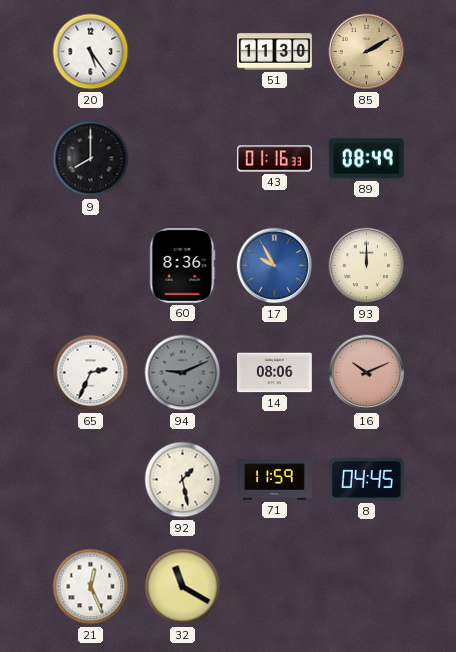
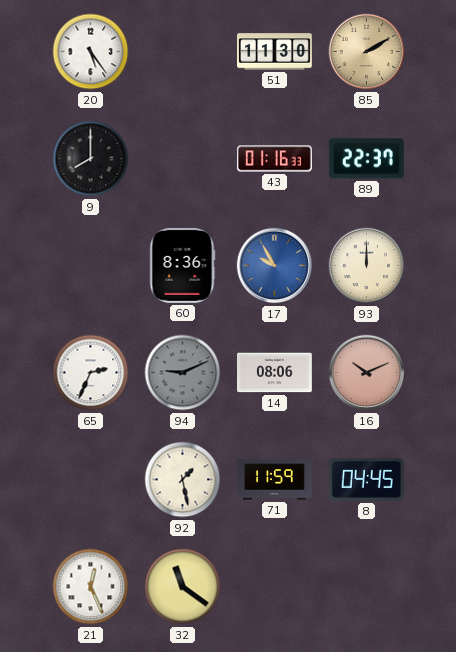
89: 08:49 -> 22:37
32: 11:20 -> 11:21
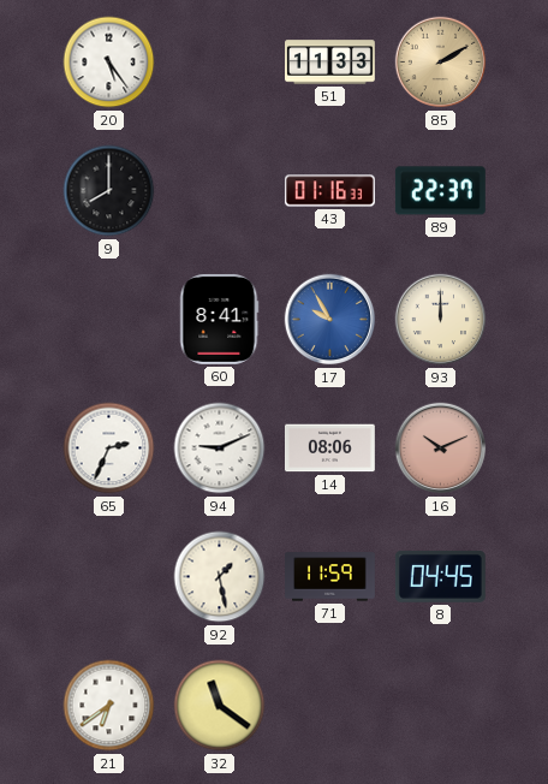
51: 11:30 -> 11:33
60: 8:36 -> 8:41
94 dial: grey -> white
21: 12:26 -> 6:39
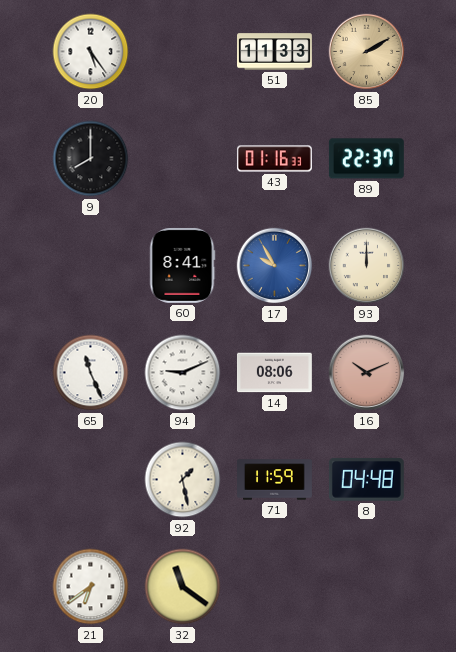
65: 2:34 -> 11:26
8: 04:45 -> 04:48
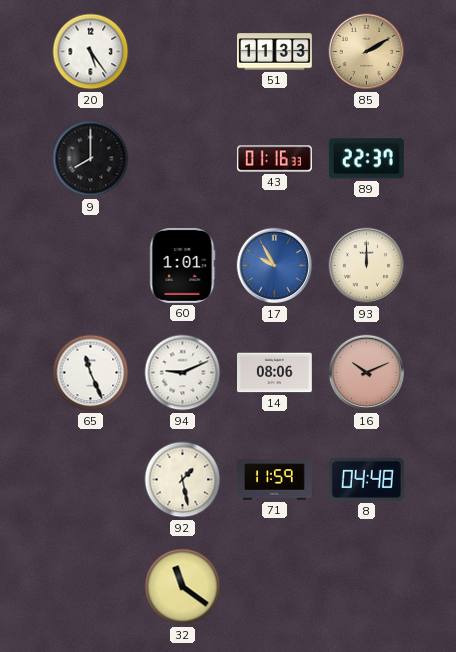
60: 8:41 -> 1:01
21: 6:39 -> none
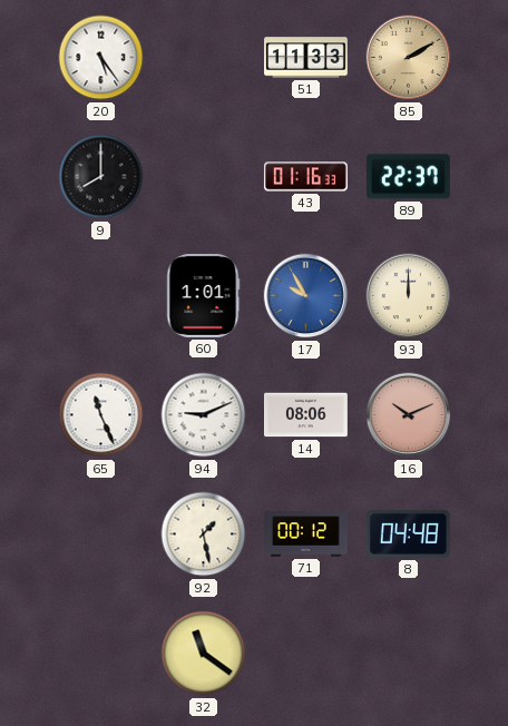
71: 11:59 -> 00:12
